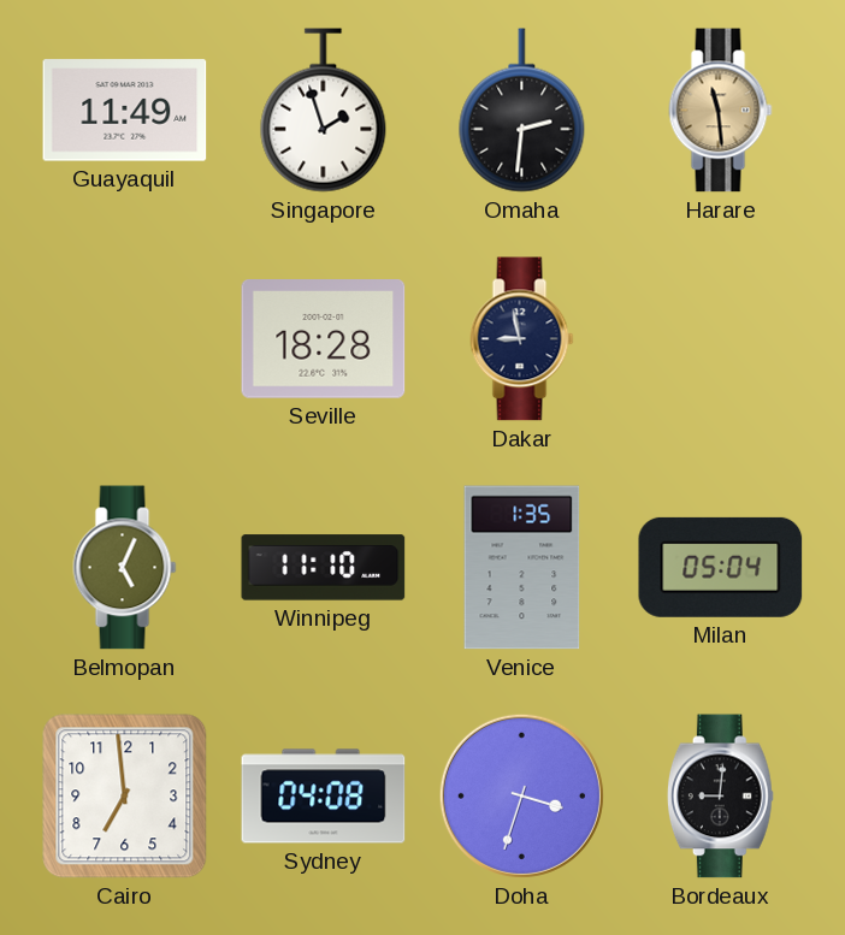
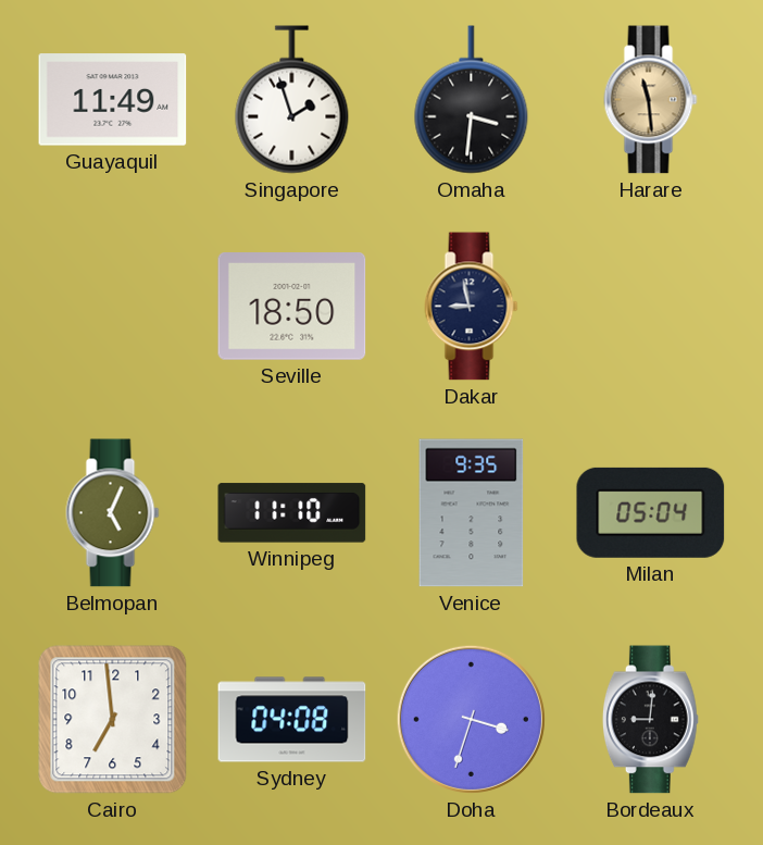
Omaha: 2:31 -> 3:31
Seville: 18:28 -> 18:50
Venice: 1:35 -> 9:35
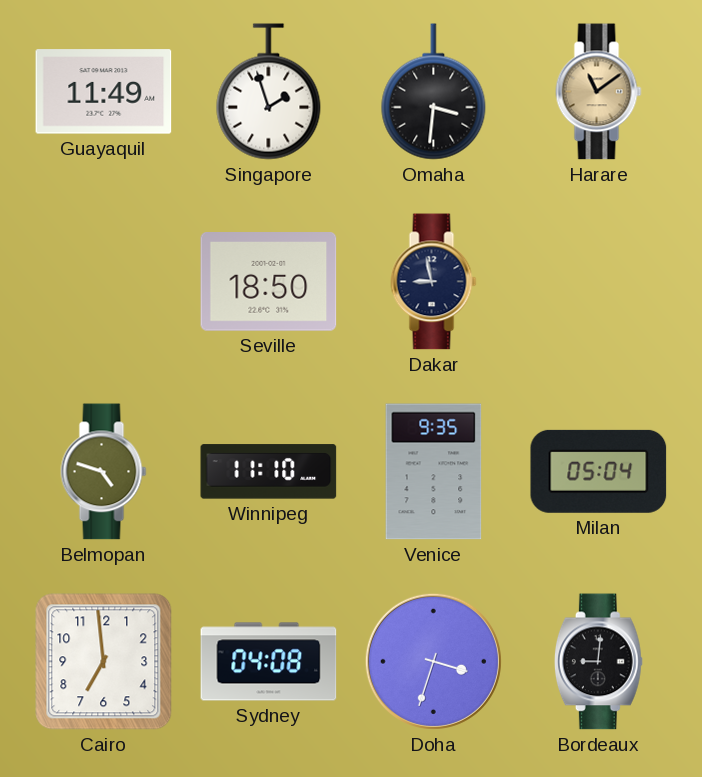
Harare: 11:29 -> 11:09
Belmopan: 5:04 -> 4:48
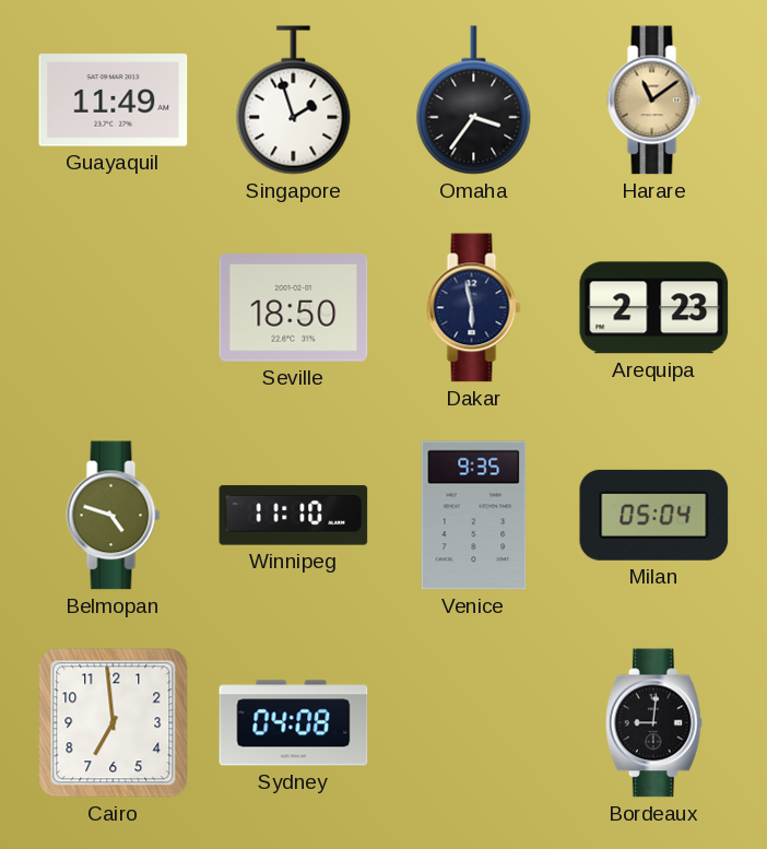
Omaha: 3:31 -> 3:36
Dakar: 8:58 -> 5:58
Arequipa: none -> 2:23
Doha: 3:33 -> none
